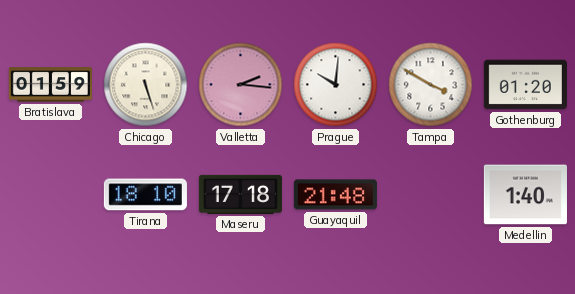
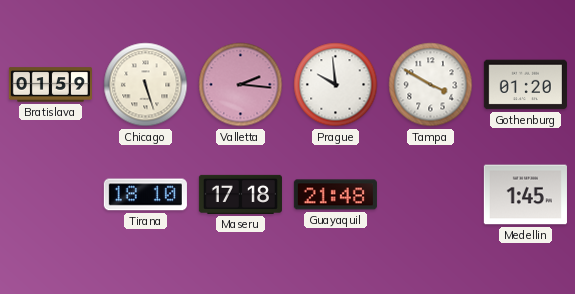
Prague: 10:01 -> 9:59
Medellin: 1:40 -> 1:45
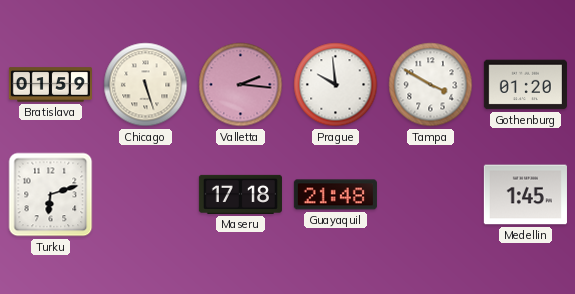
Turku: none -> 6:12
Tirana: 18:10 -> none
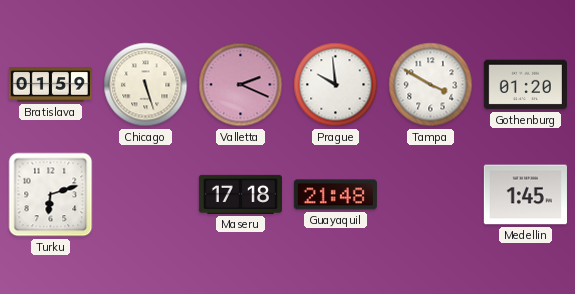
Valletta: 2:16 -> 2:19
